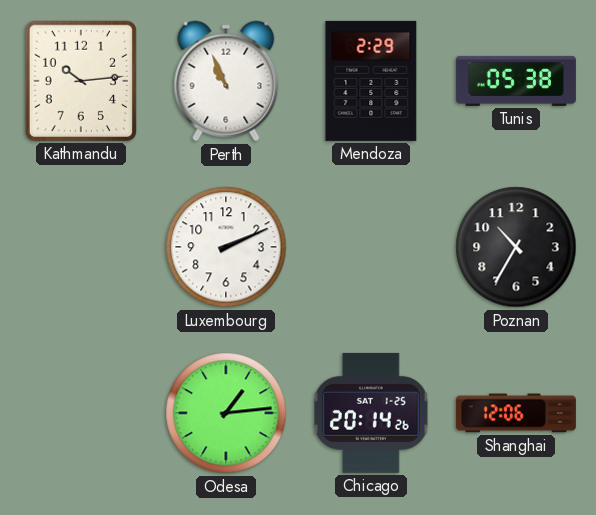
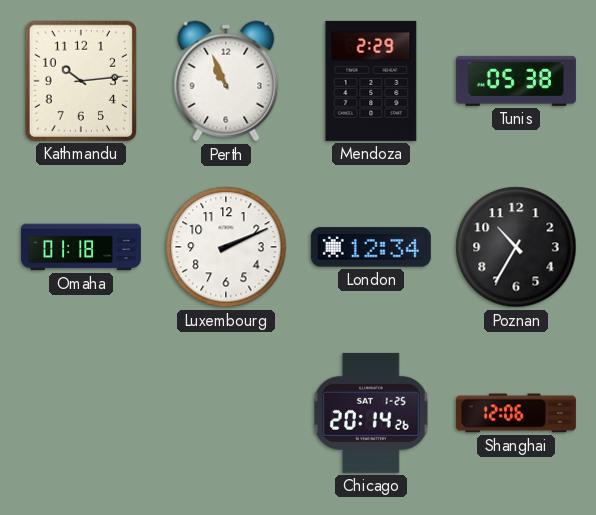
Omaha: none -> 01:18
London: none -> 12:34
Odesa: 1:14 -> none
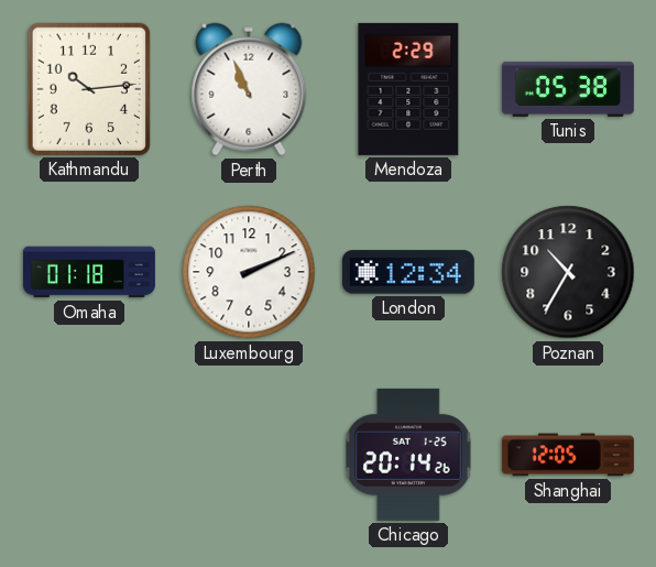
Shanghai: 12:06 -> 12:05
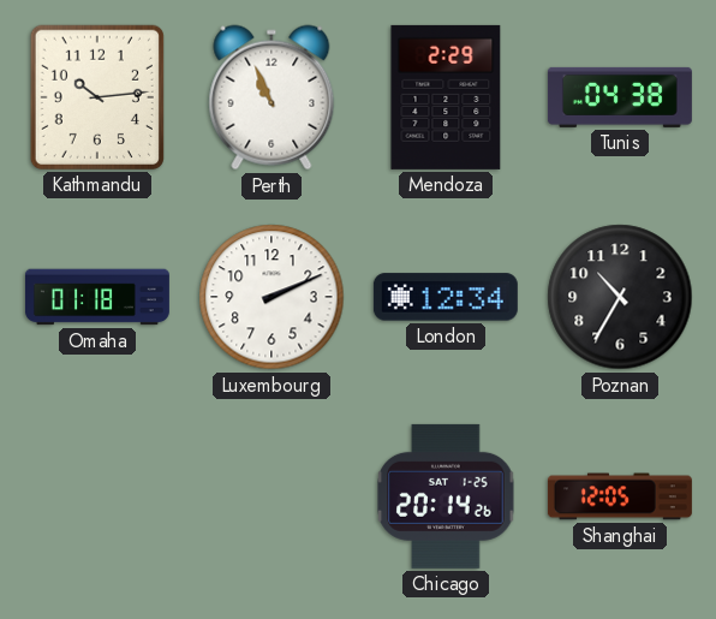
Tunis: 05:38 -> 04:38
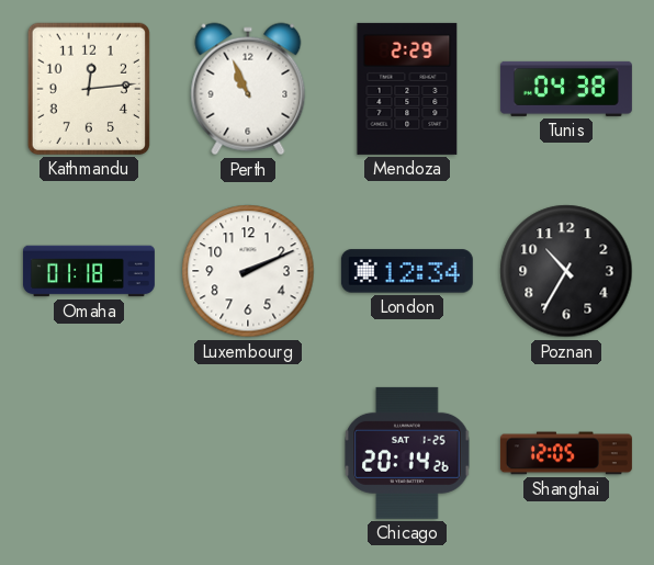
Kathmandu: 10:14 -> 12:14
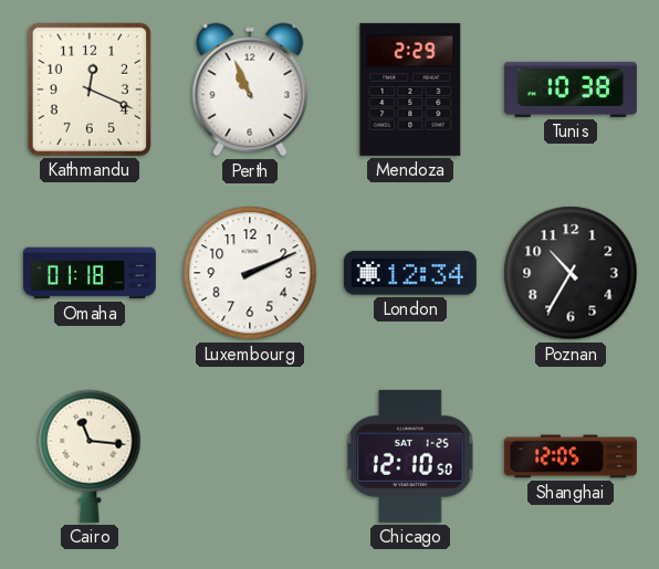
Kathmandu: 12:14 -> 12:19
Tunis: 04:38 -> 10:38
Cairo: none -> 11:16
Chicago: 20:14 -> 12:10
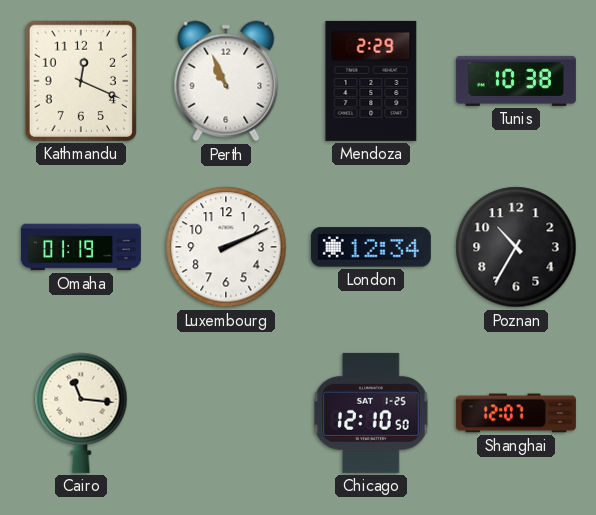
Omaha: 01:18 -> 01:19
Shanghai: 12:05 -> 12:07
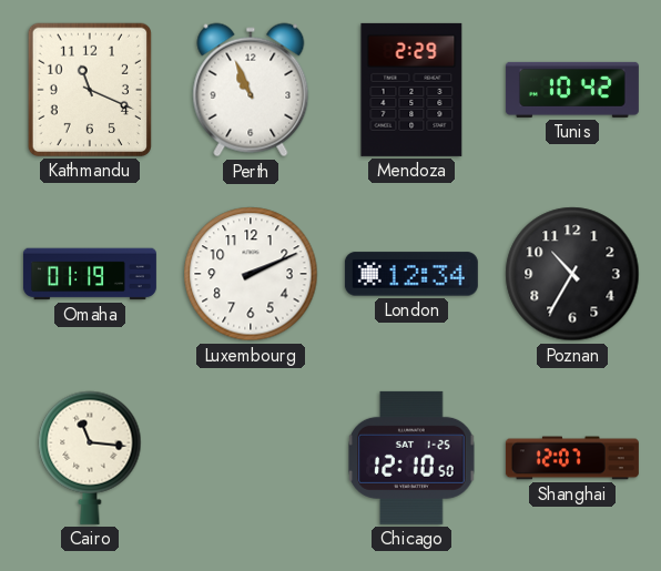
Kathmandu: 12:19 -> 11:19
Tunis: 10:38 -> 10:42
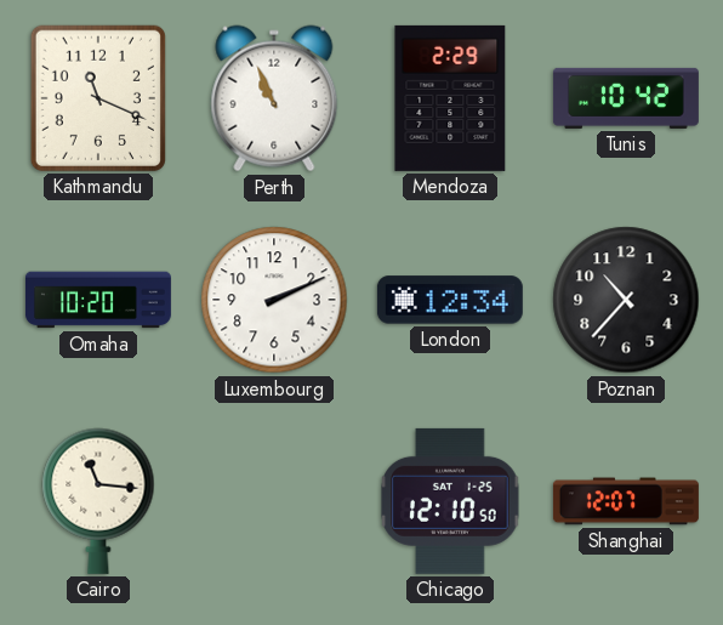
Omaha: 01:19 -> 10:20
Poznan: 10:35 -> 10:37
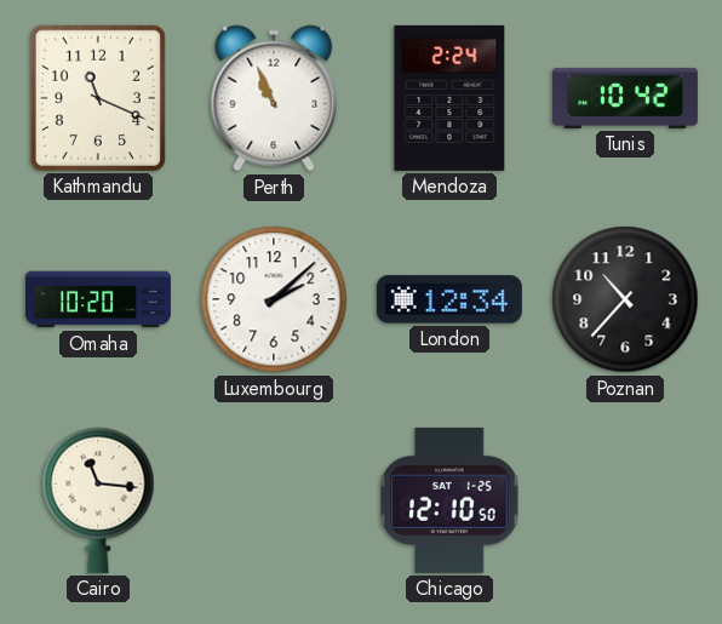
Mendoza: 2:29 -> 2:24
Luxembourg: 2:11 -> 2:08
Shanghai: 12:07 -> none
